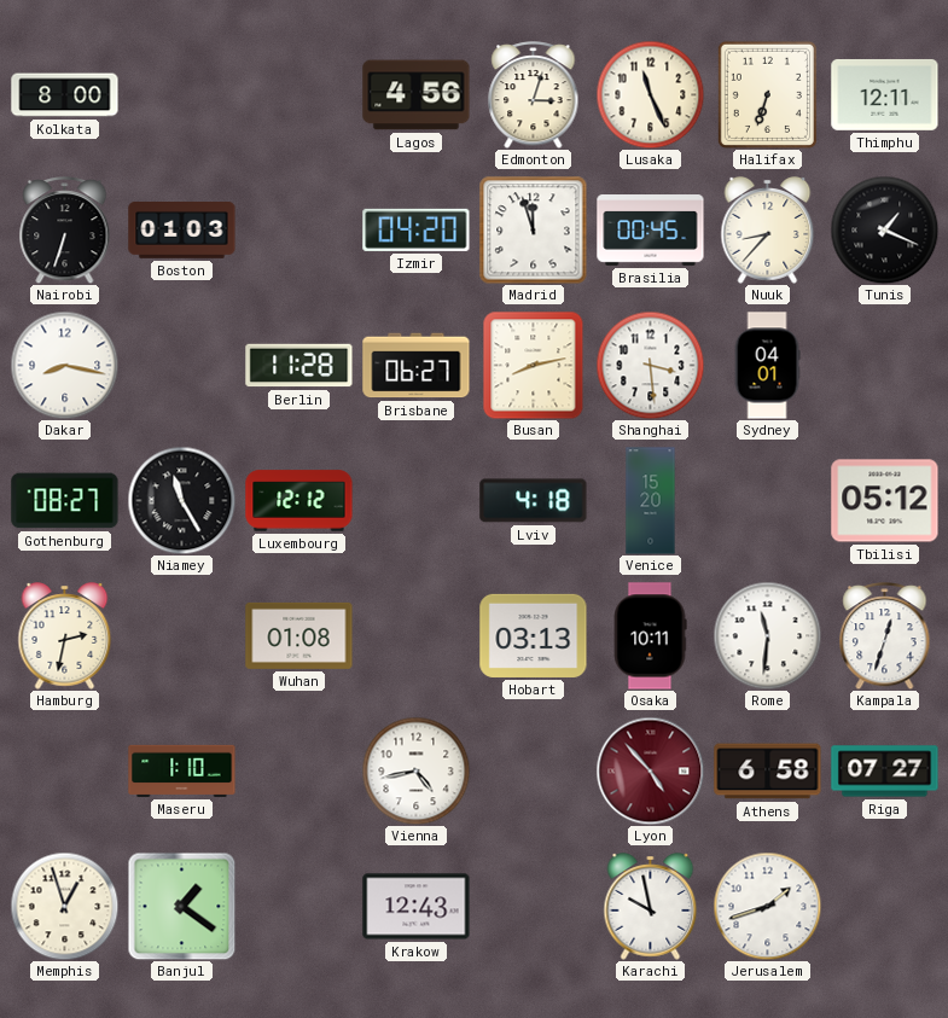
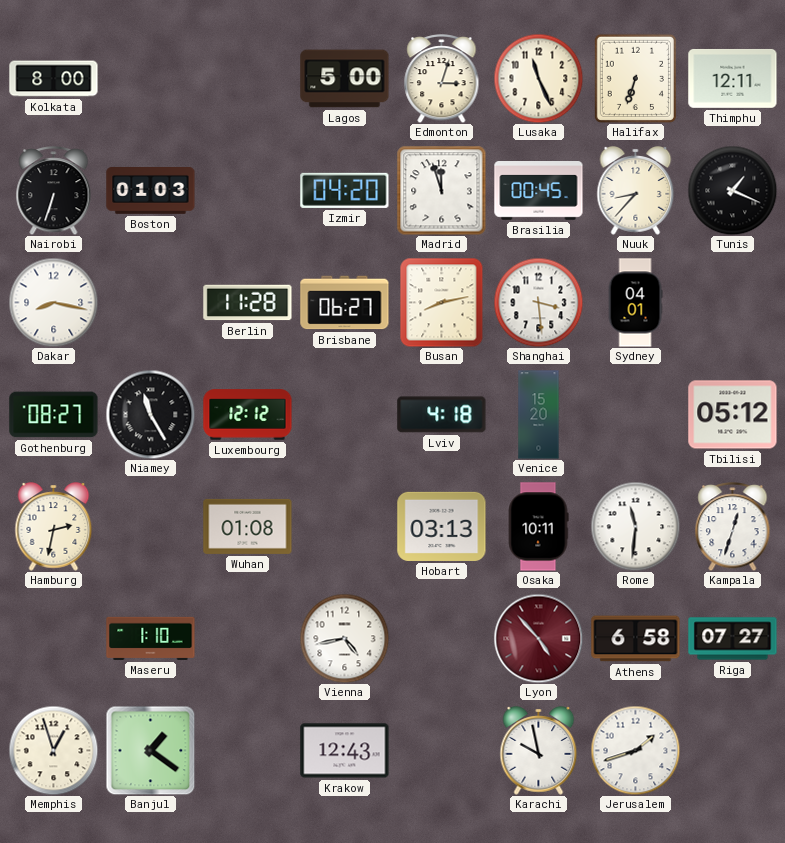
Lagos: 4:56 -> 5:00
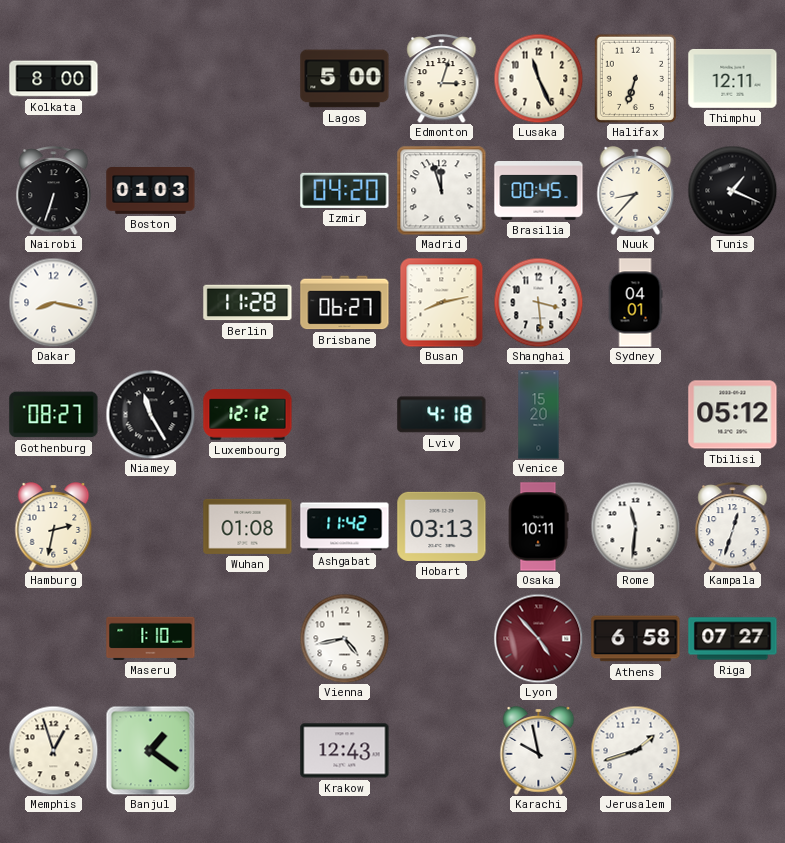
Ashgabat: none -> 11:42
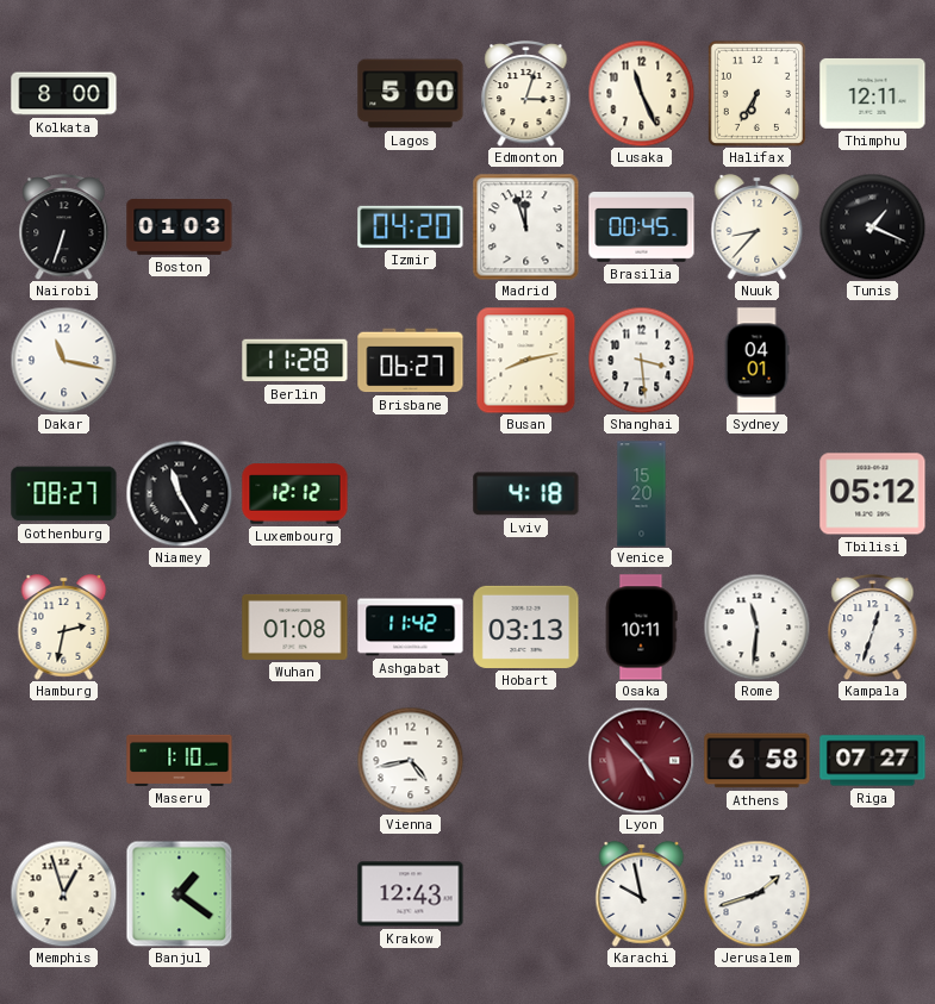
Halifax: 6:33 -> 6:35
Dakar: 8:17 -> 11:17
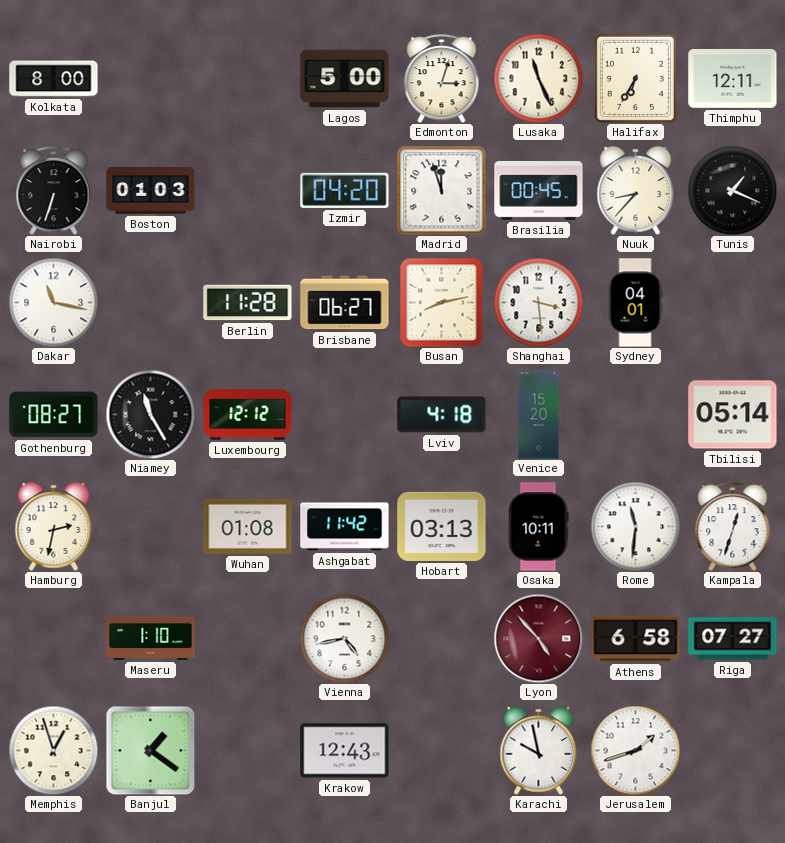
Tbilisi: 05:12 -> 05:14
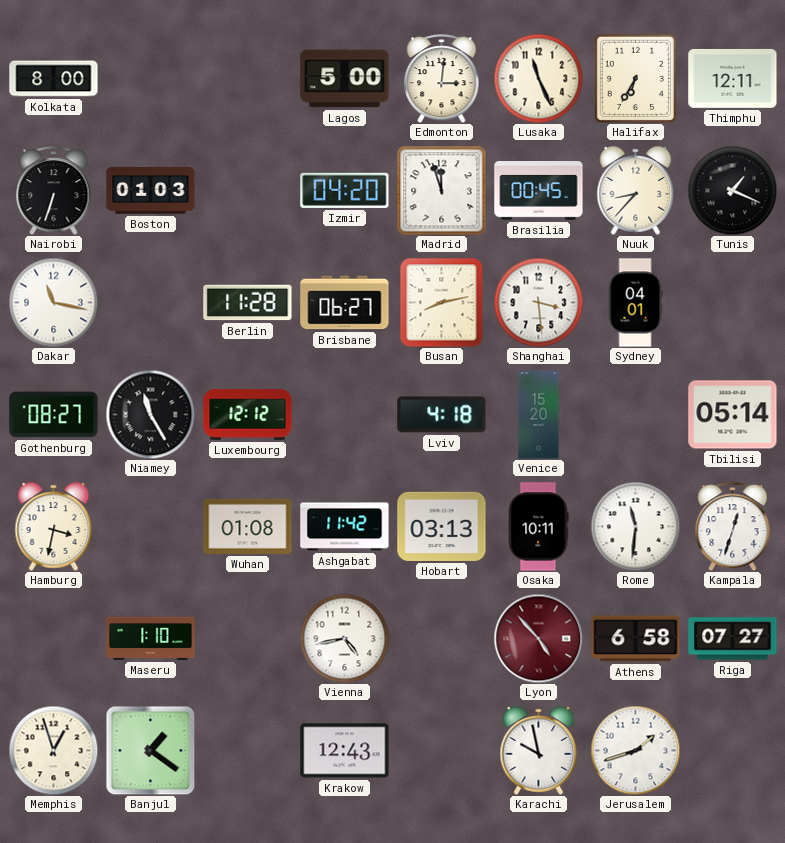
Edmonton: 3:03 -> 3:01
Hamburg: 2:32 -> 3:32
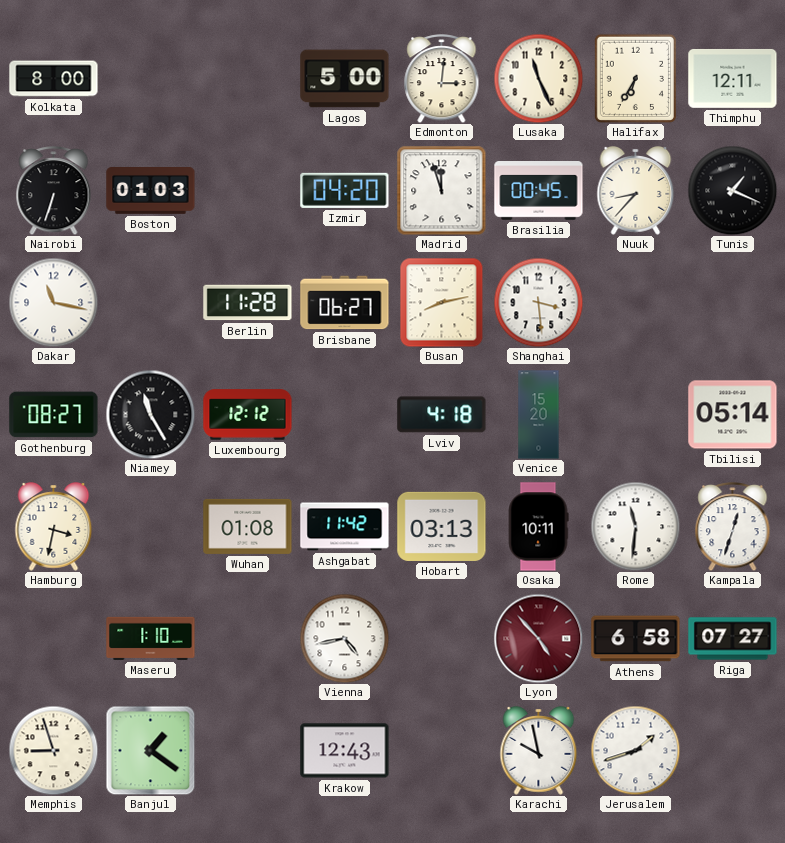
Sydney: 04:01 -> none
Memphis: 12:57 -> 8:57
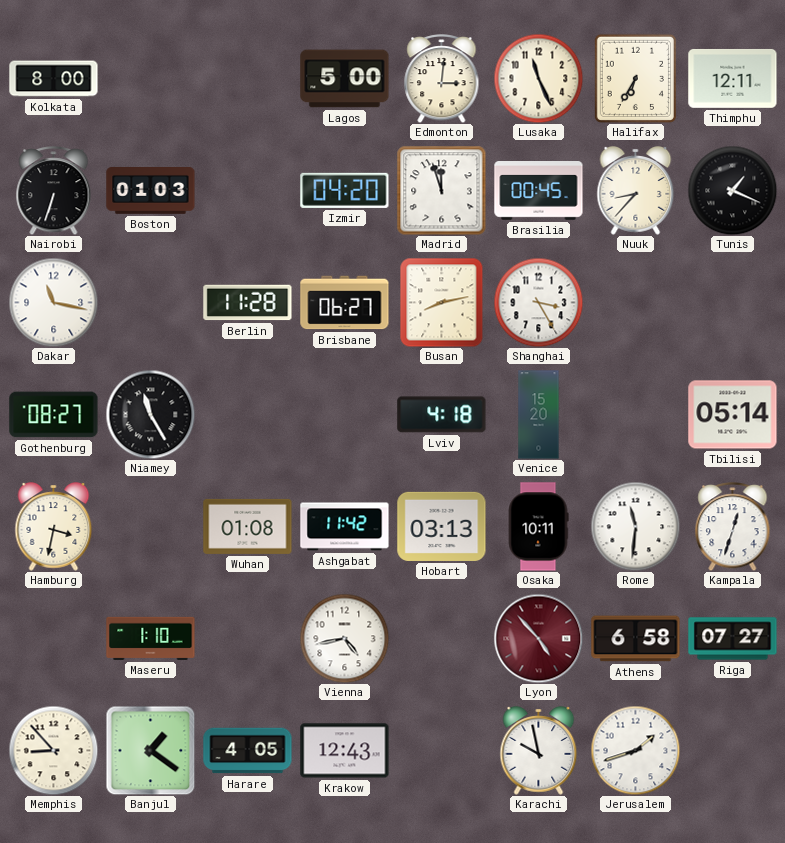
Shanghai: 3:29 -> 3:25
Luxembourg: 12:12 -> none
Memphis: 8:57 -> 8:53
Harare: none -> 4:05
